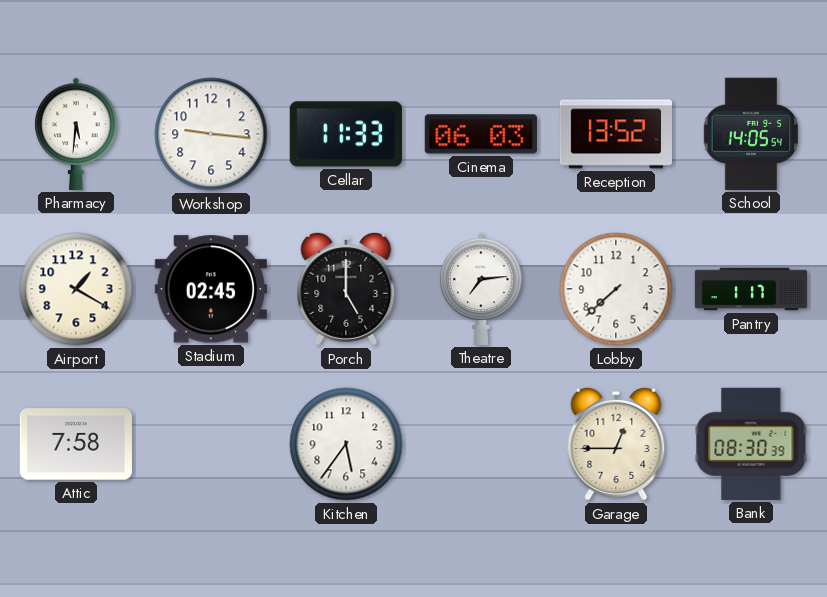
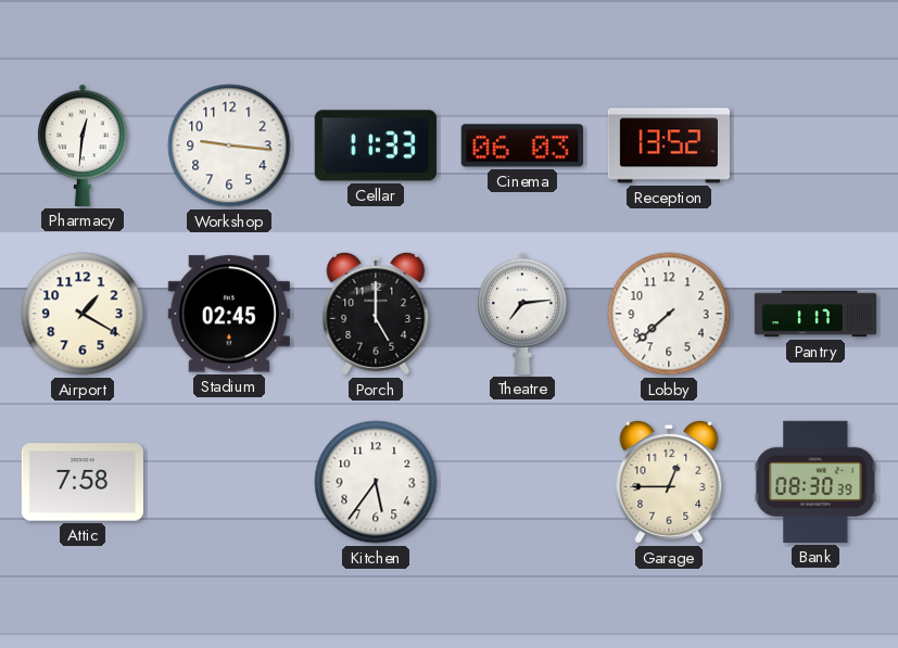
Pharmacy: 5:31 -> 12:31
School: 14:05 -> none
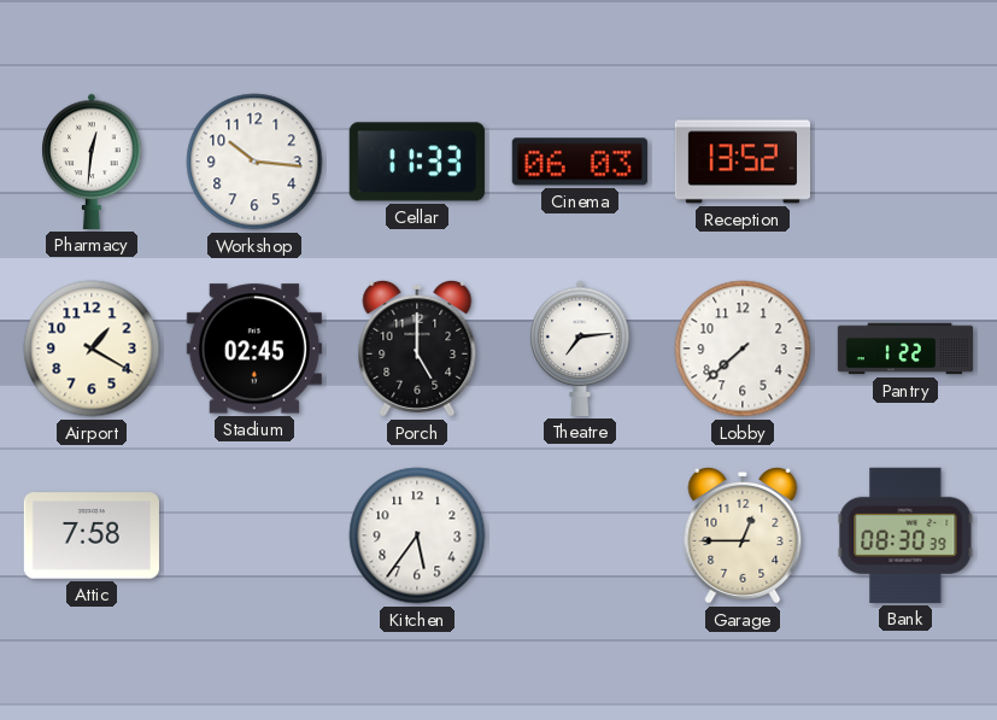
Workshop: 9:16 -> 10:16
Pantry: 1:17 -> 1:22
